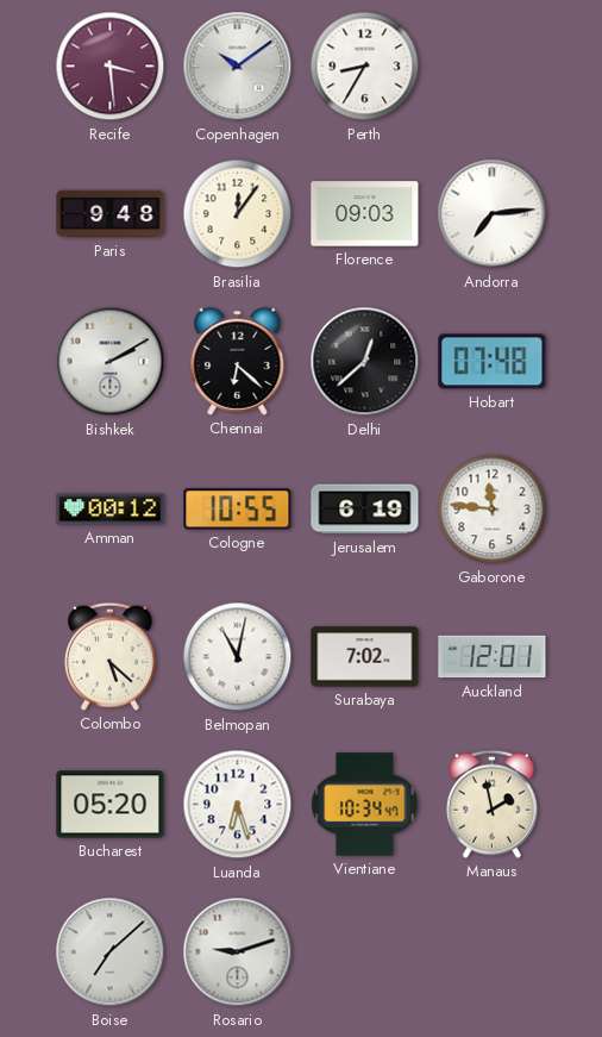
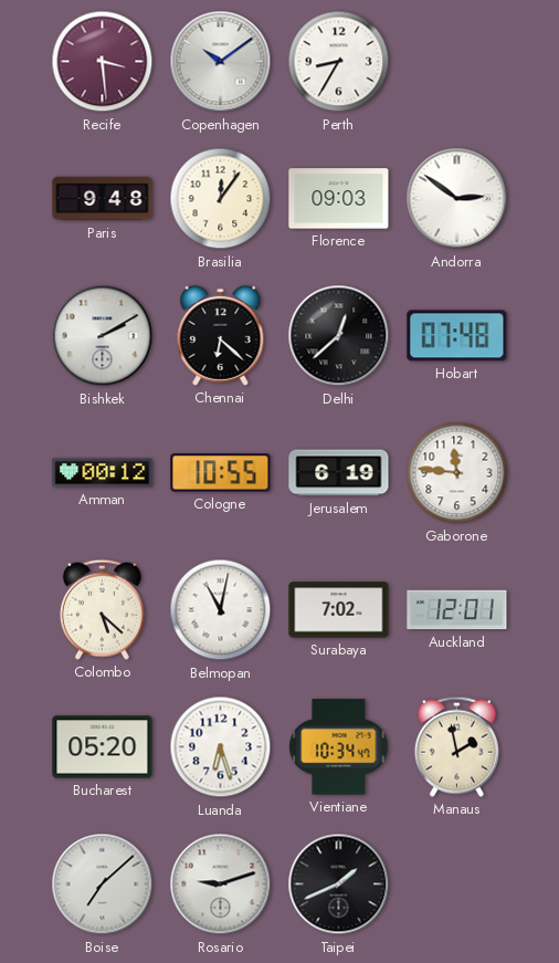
Andorra: 7:14 -> 2:51
Taipei: none -> 1:41
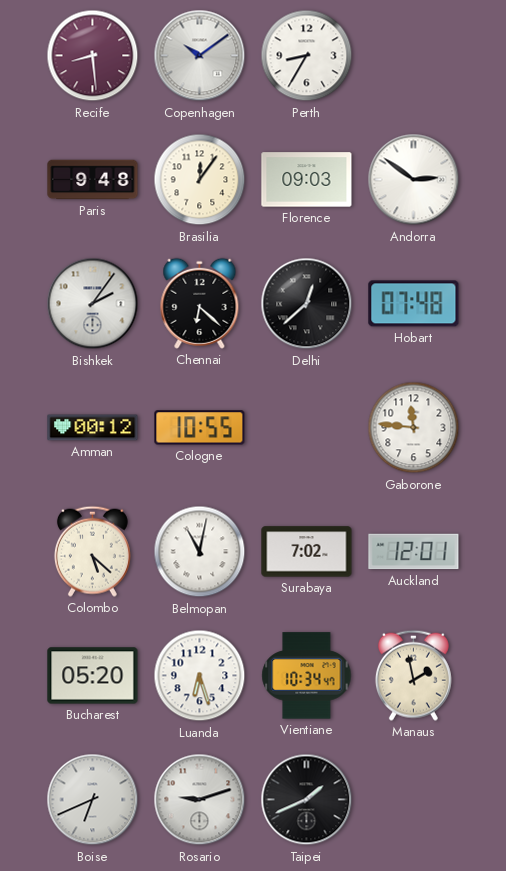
Recife: 3:29 -> 8:29
Bishkek: 2:10 -> 2:06
Jerusalem: 6:19 -> none
Boise: 7:08 -> 6:41
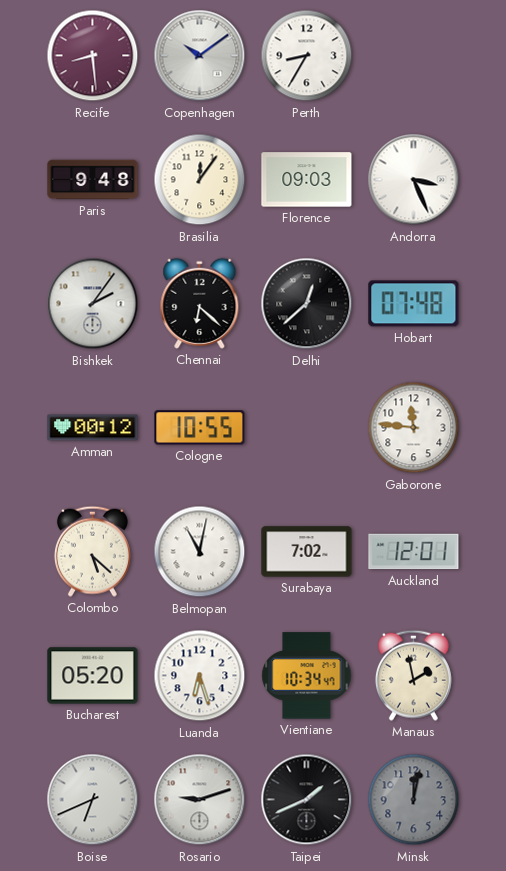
Andorra: 2:51 -> 3:26
Minsk: none -> 12:02
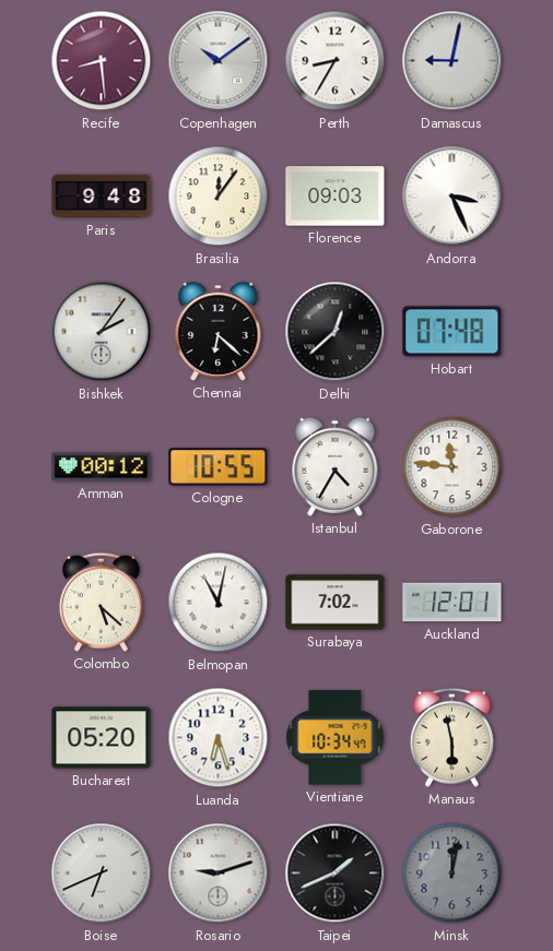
Damascus: none -> 9:02
Istanbul: none -> 4:35
Manaus: 1:58 -> 5:58
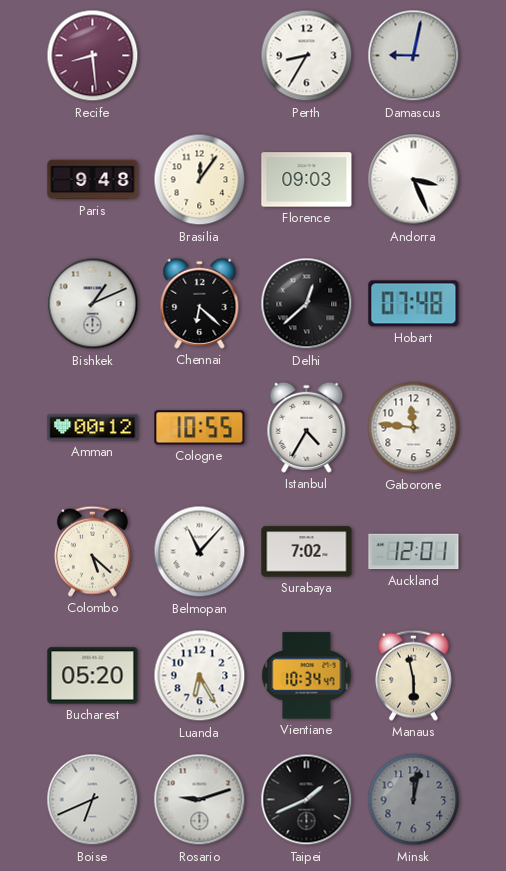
Copenhagen: 10:09 -> none
Bishkek: 2:06 -> 1:11
Belmopan: 11:02 -> 11:07
Luanda: 6:27 -> 6:25
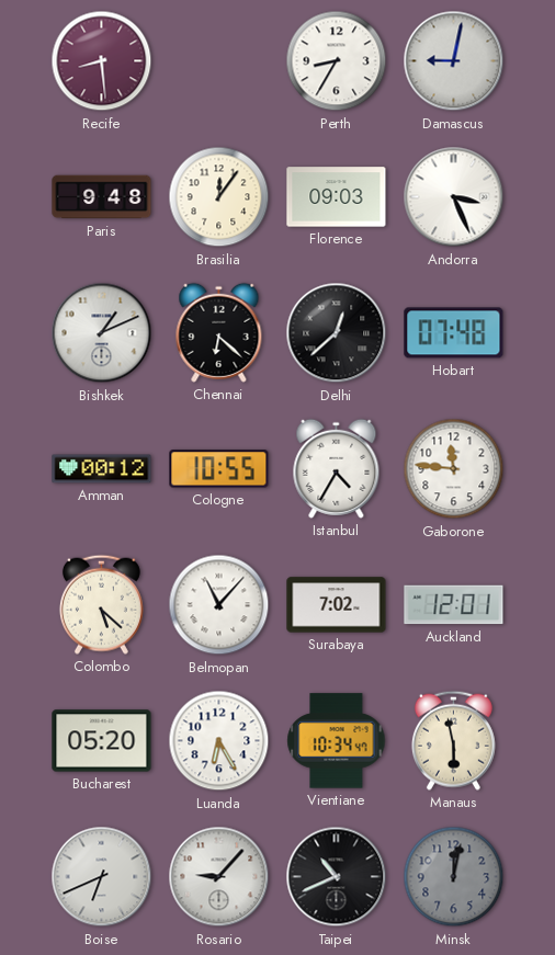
Rosario: 9:12 -> 9:07
Taipei: 1:41 -> 10:41
